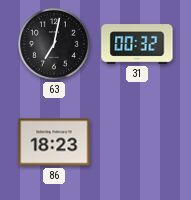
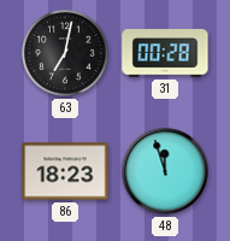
31: 00:32 -> 00:28
48: none -> 11:57
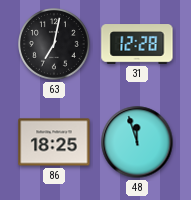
31: 00:28 -> 12:28
86: 18:23 -> 18:25
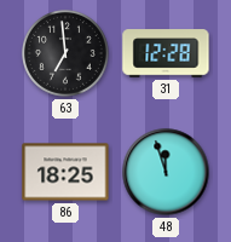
63: 7:02 -> 6:59
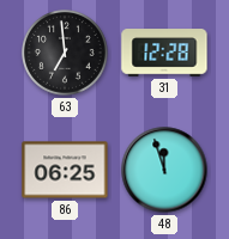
86: 18:25 -> 06:25
